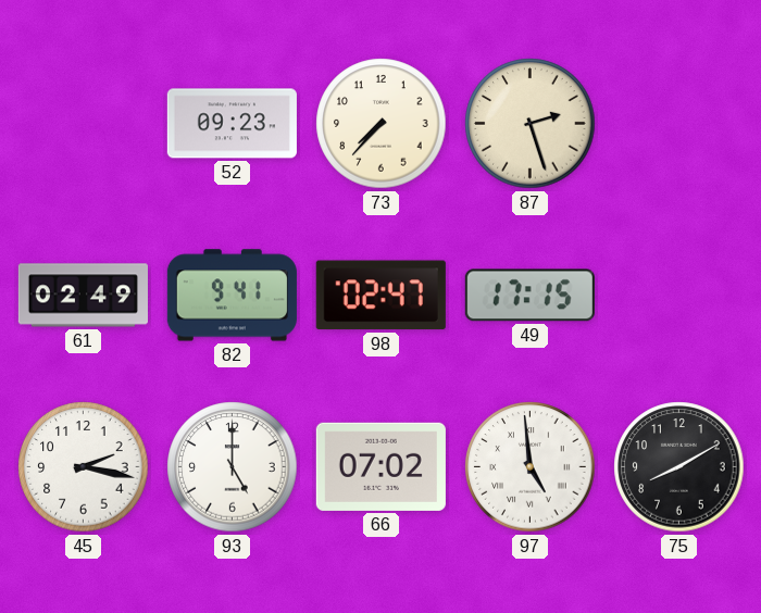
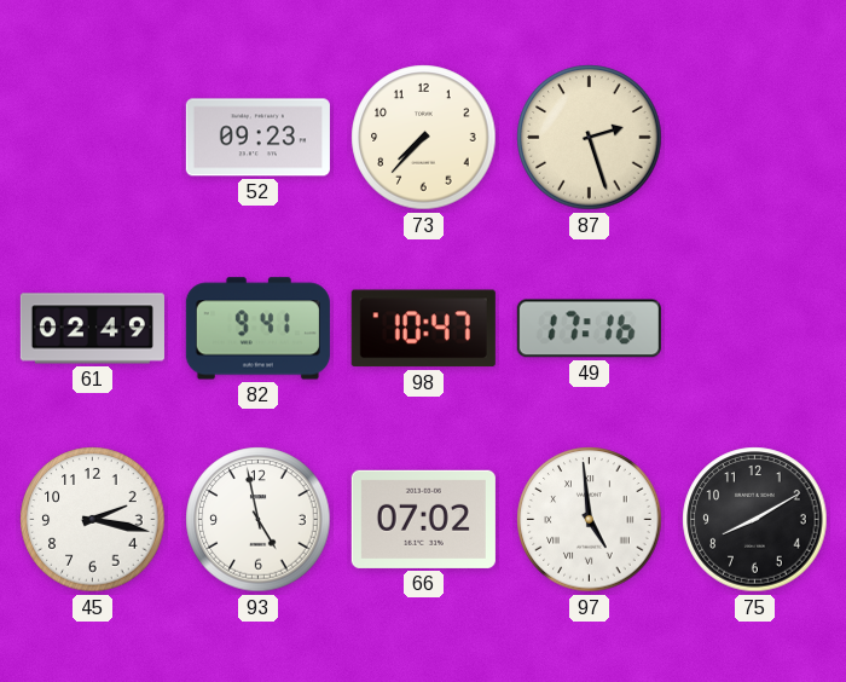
98: 02:47 -> 10:47
49: 17:15 -> 17:16
93: 5:00 -> 4:58
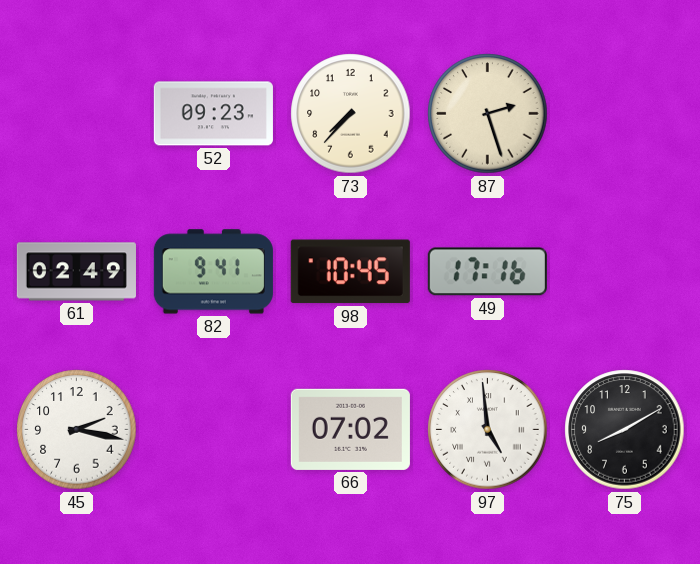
98: 10:47 -> 10:45
93: 4:58 -> none
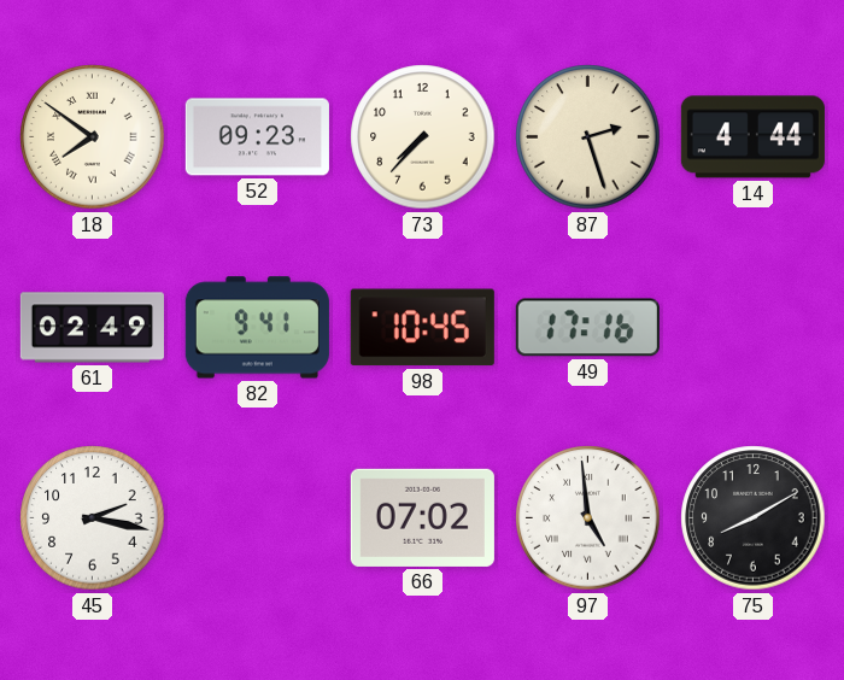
18: none -> 7:51
14: none -> 4:44
